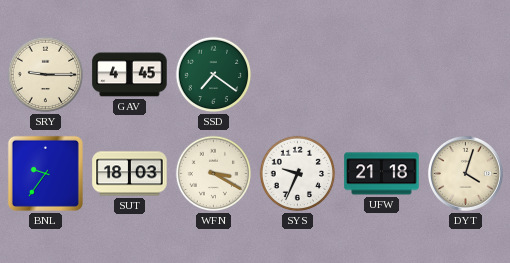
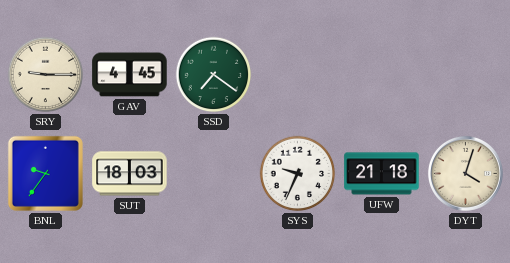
WFN: 3:20 -> none
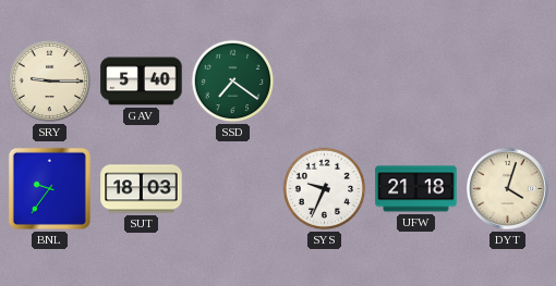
GAV: 4:45 -> 5:40
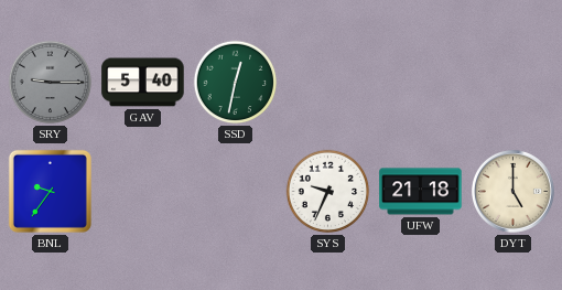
SRY dial: cream -> grey
SSD: 7:21 -> 12:32
SUT: 18:03 -> none
DYT: 4:03 -> 5:00
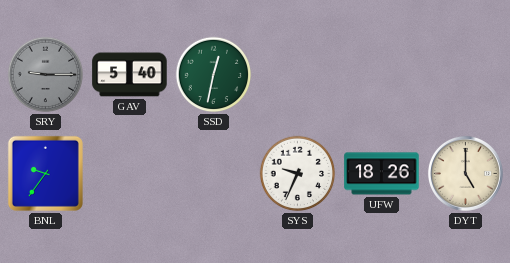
UFW: 21:18 -> 18:26
